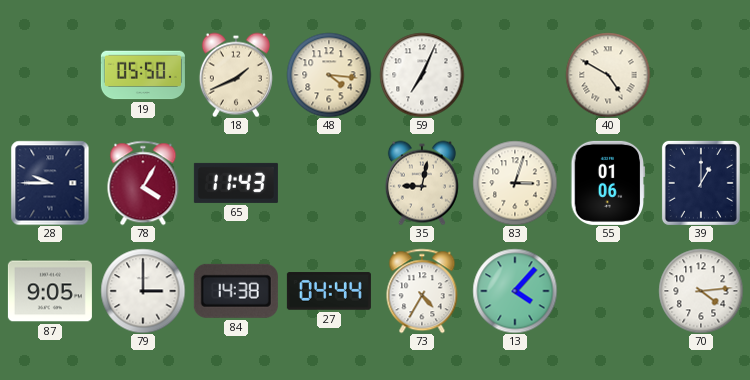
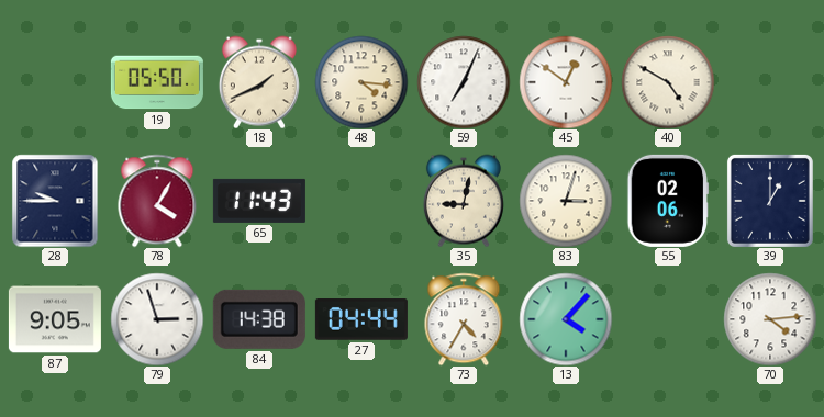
45: none -> 12:51
55: 01:06 -> 02:06
79: 3:00 -> 2:57
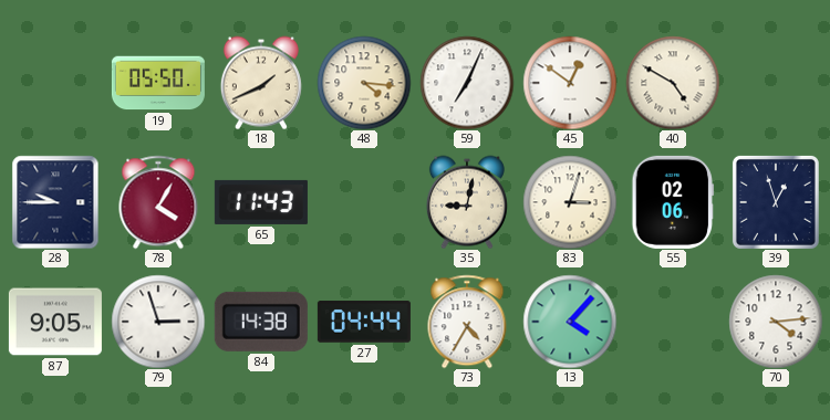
39: 1:00 -> 12:57
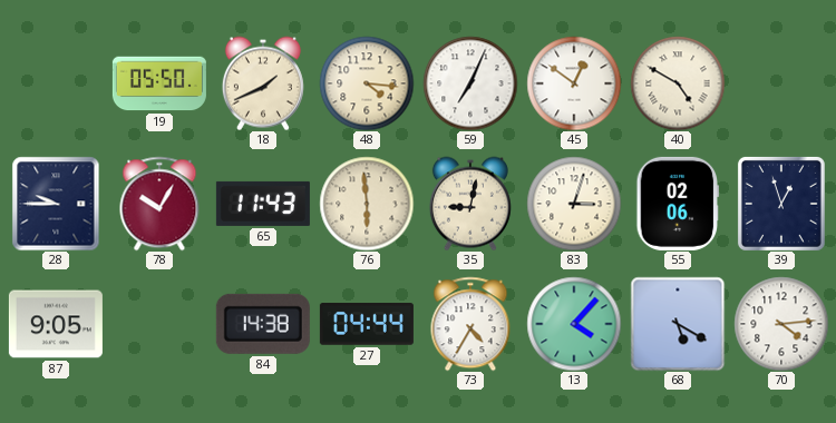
78: 4:05 -> 10:05
76: none -> 5:59
79: 2:57 -> none
68: none -> 5:20
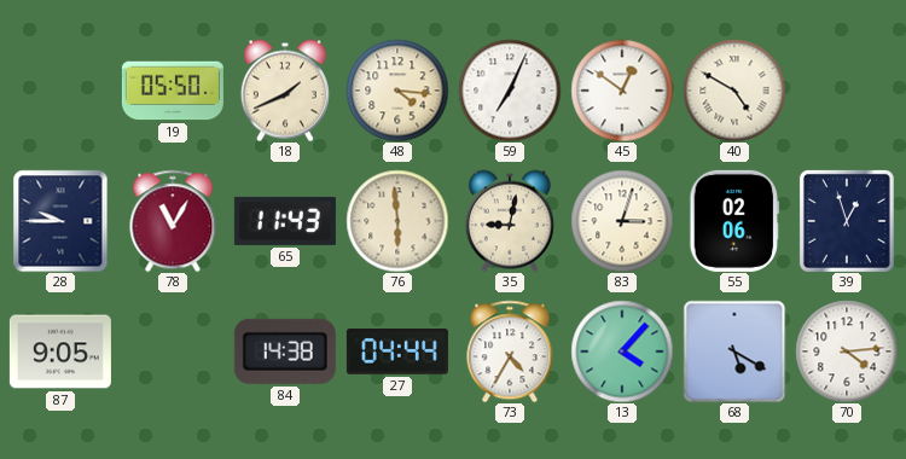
78: 10:05 -> 11:05
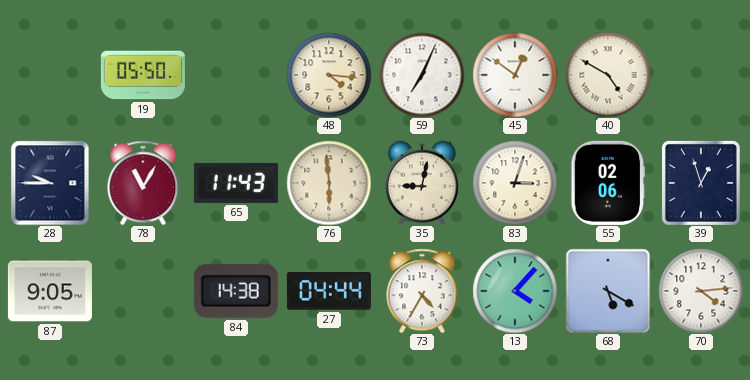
18: 1:41 -> none
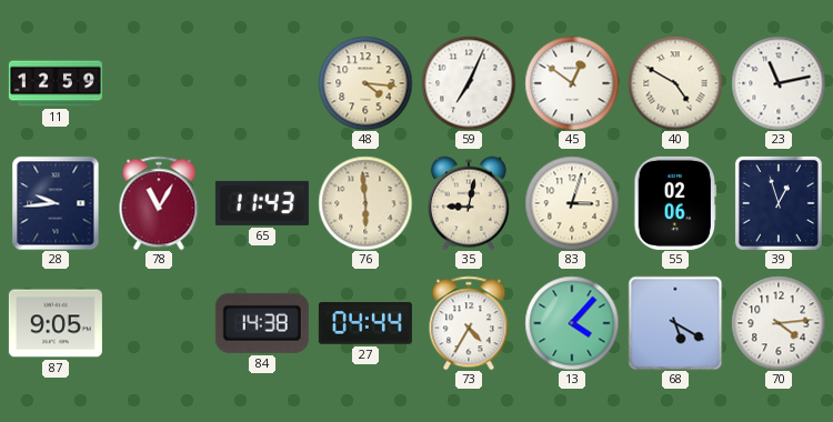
11: none -> 12:59
19: 05:50 -> none
23: none -> 11:13
28: 9:45 -> 9:44
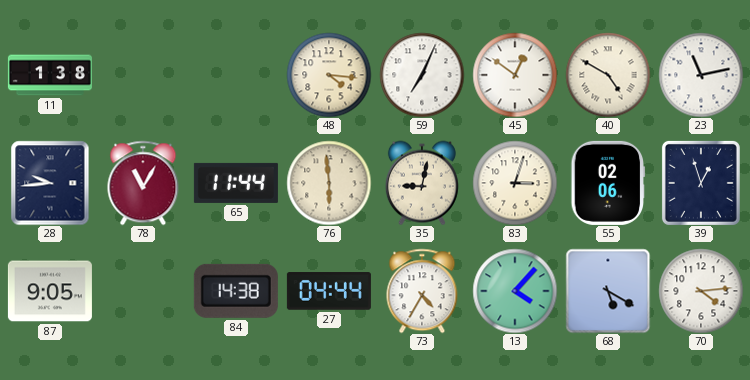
11: 12:59 -> 1:38
65: 11:43 -> 11:44
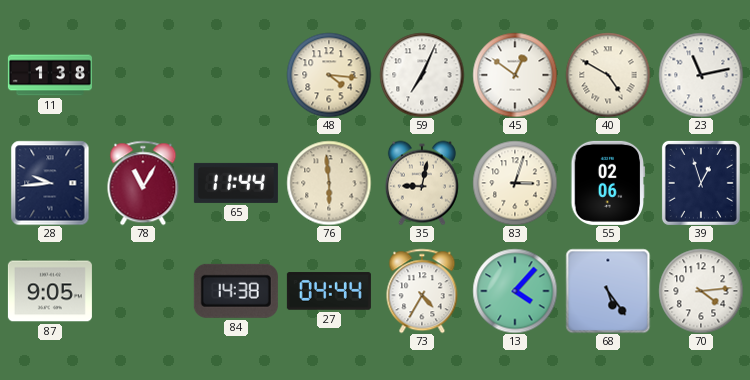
68: 5:20 -> 5:24
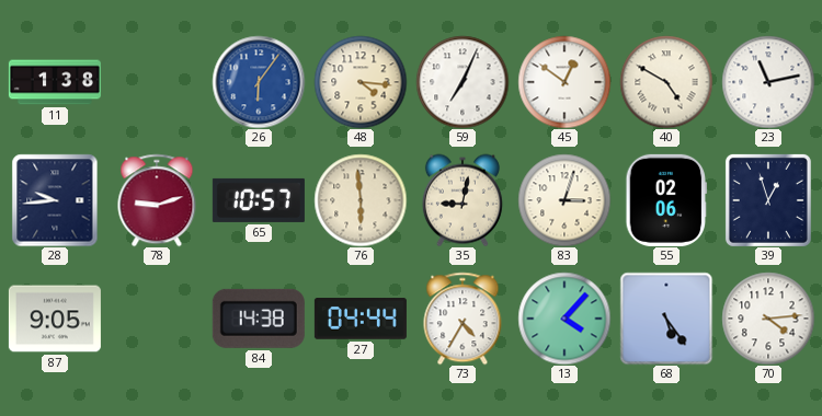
26: none -> 6:06
78: 11:05 -> 9:12
65: 11:44 -> 10:57
